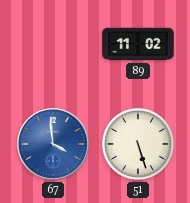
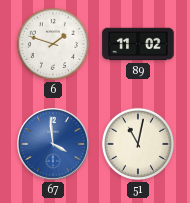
6: none -> 1:48
51: 5:27 -> 11:02
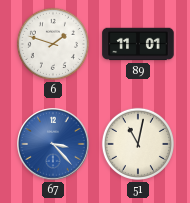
89: 11:02 -> 11:01
67: 3:59 -> 3:23
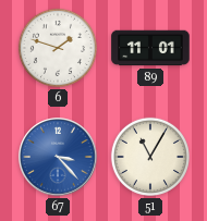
51: 11:02 -> 11:05
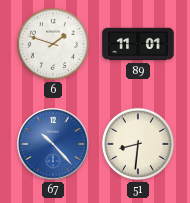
67: 3:23 -> 10:23
51: 11:05 -> 8:31
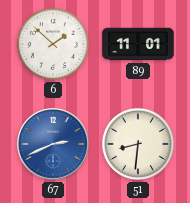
6: 1:48 -> 1:52
67: 10:23 -> 2:41
